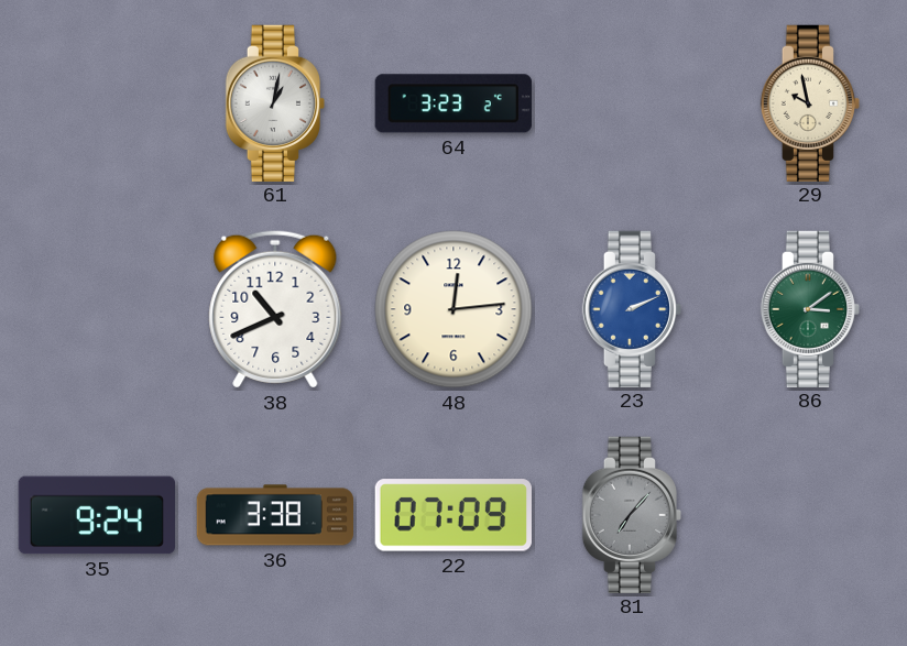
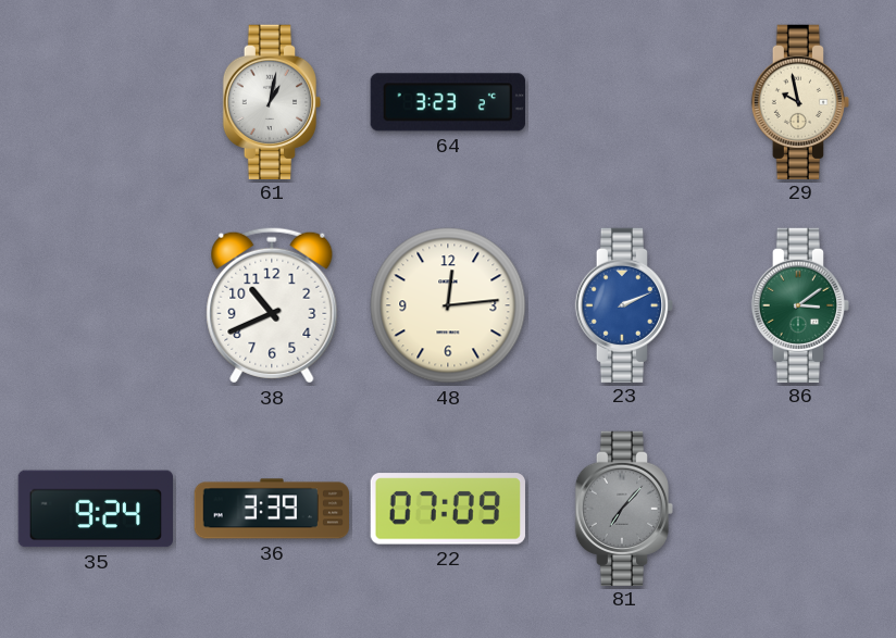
36: 3:38 -> 3:39
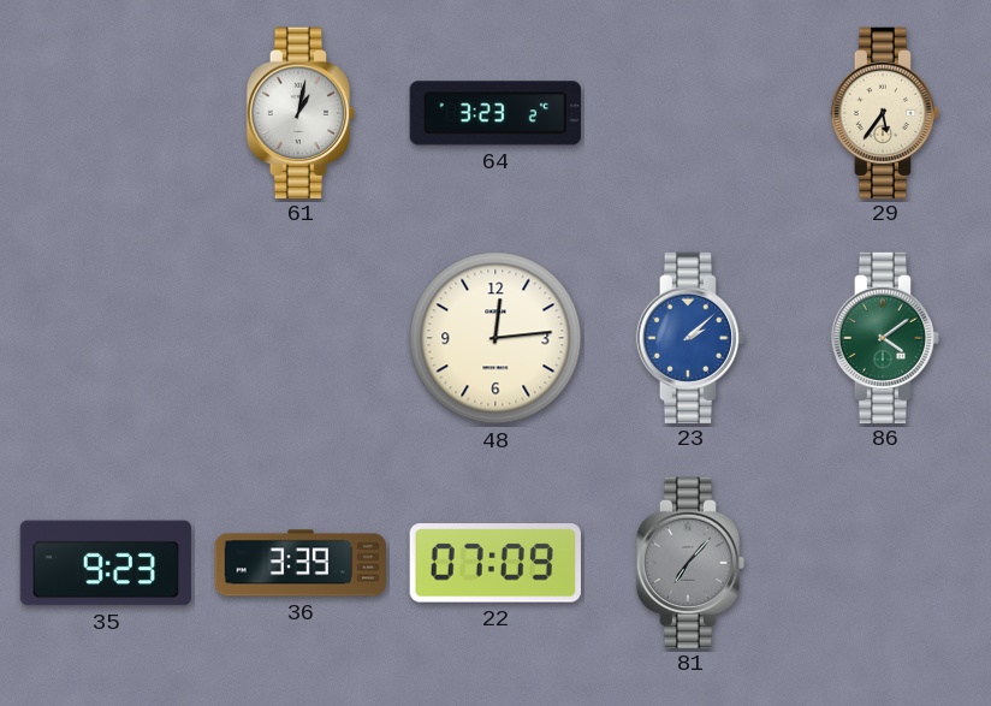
29: 9:58 -> 5:36
38: 10:41 -> none
23: 2:11 -> 2:08
86: 3:09 -> 4:09
35: 9:24 -> 9:23
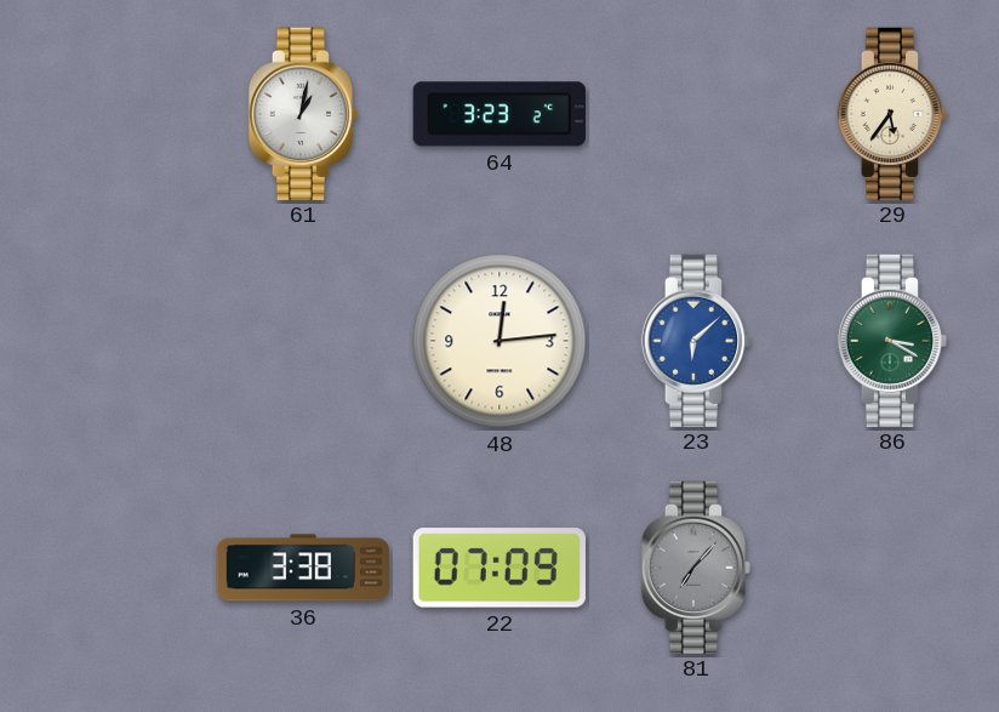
23: 2:08 -> 6:08
86: 4:09 -> 3:20
35: 9:23 -> none
36: 3:39 -> 3:38
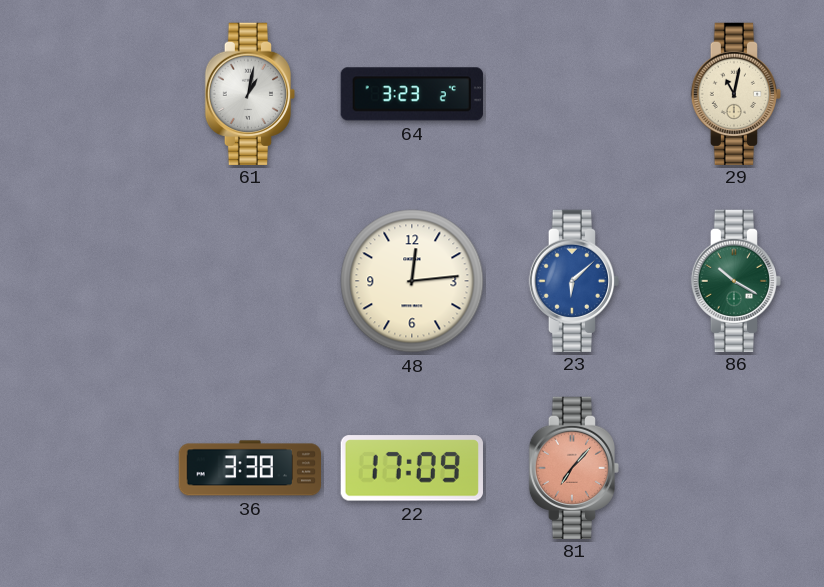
29: 5:36 -> 11:02
86: 3:20 -> 10:20
22: 07:09 -> 17:09
81 dial: grey -> salmon
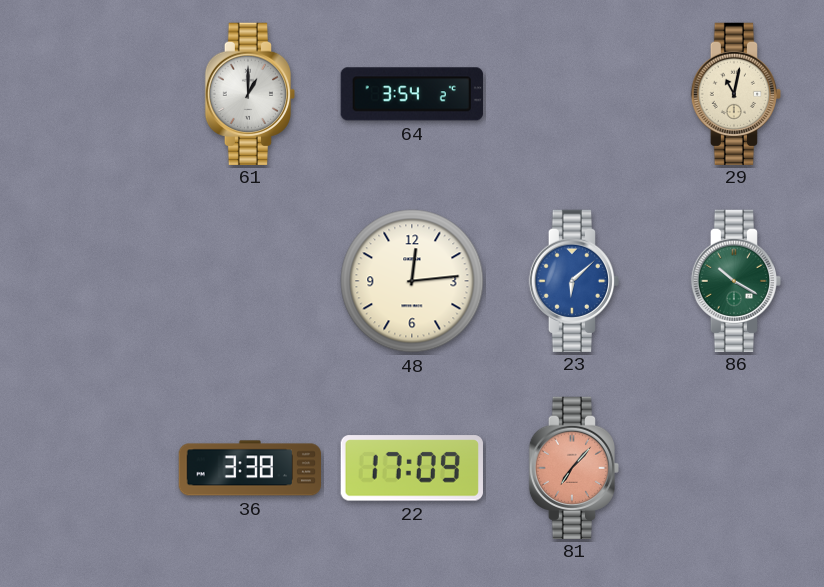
61: 1:02 -> 1:00
64: 3:23 -> 3:54
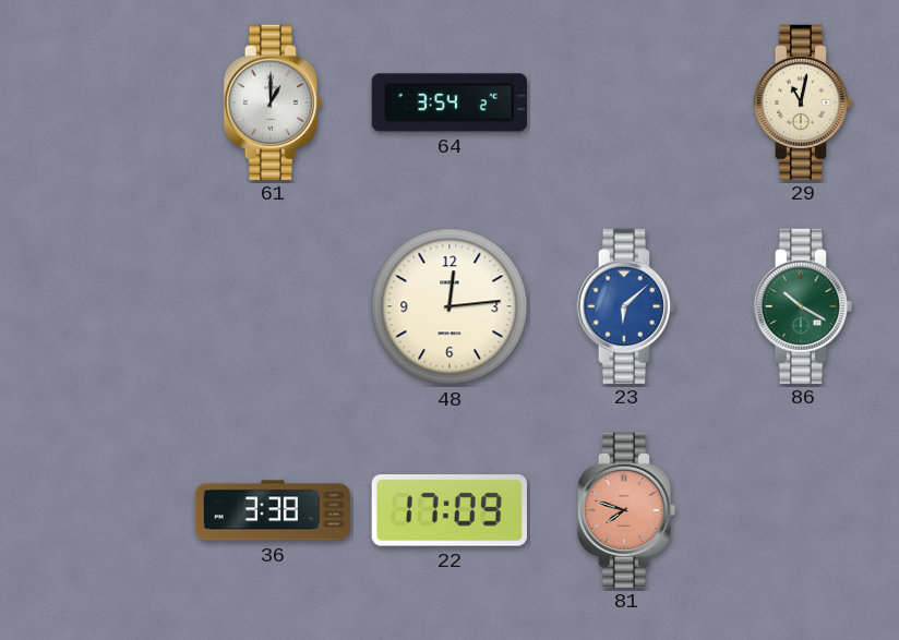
81: 7:07 -> 7:48
